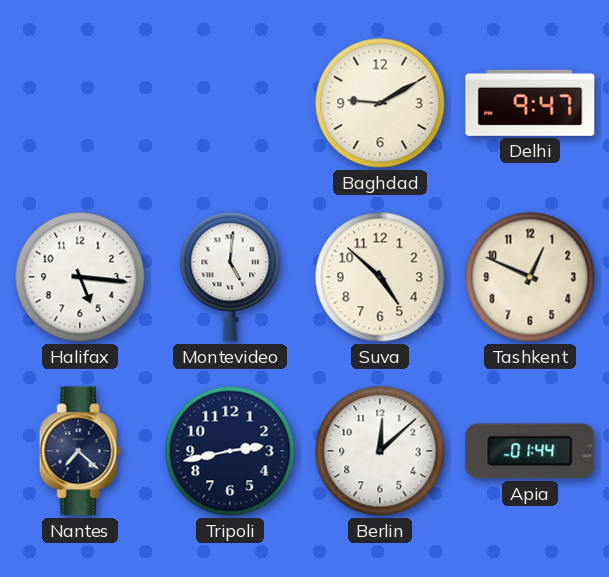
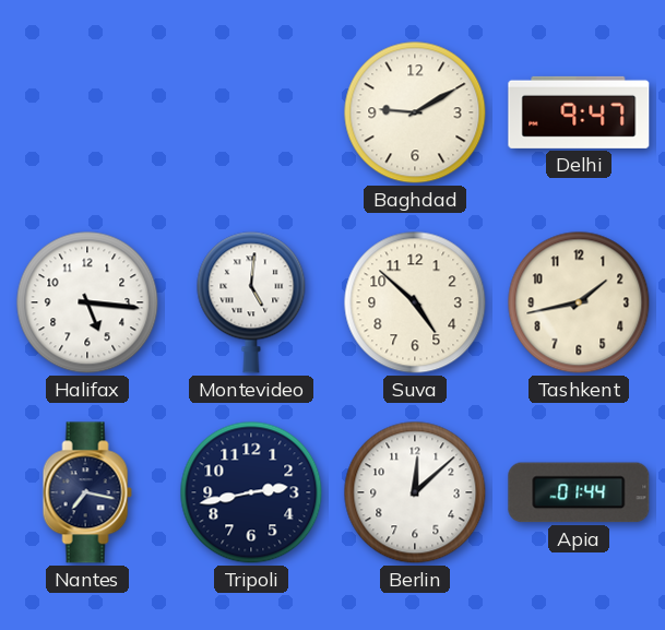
Tashkent: 12:49 -> 1:43
Nantes: 7:22 -> 7:17
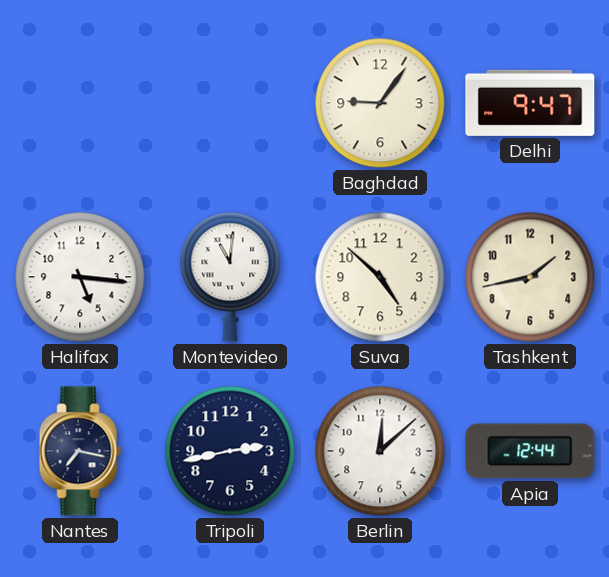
Baghdad: 9:10 -> 9:06
Montevideo: 5:01 -> 11:01
Apia: 01:44 -> 12:44
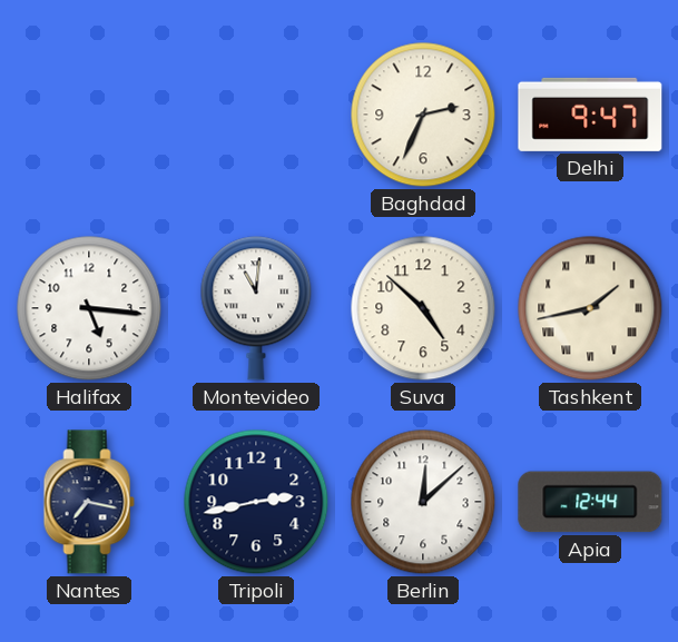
Baghdad: 9:06 -> 2:34
Tashkent numerals: Arabic -> Roman
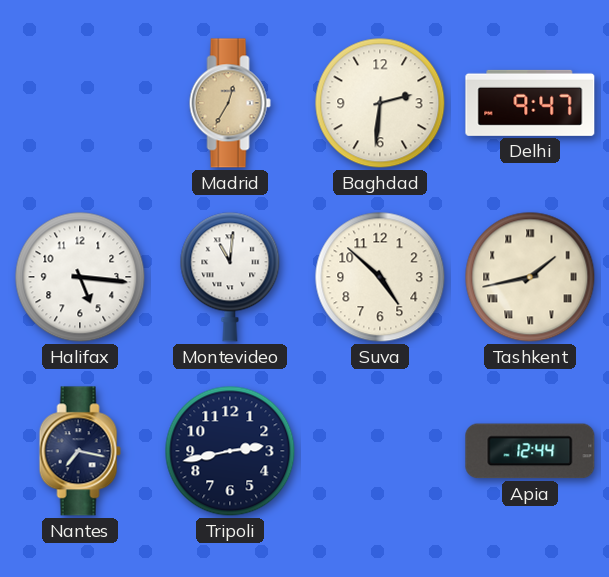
Madrid: none -> 12:35
Baghdad: 2:34 -> 2:31
Berlin: 12:08 -> none
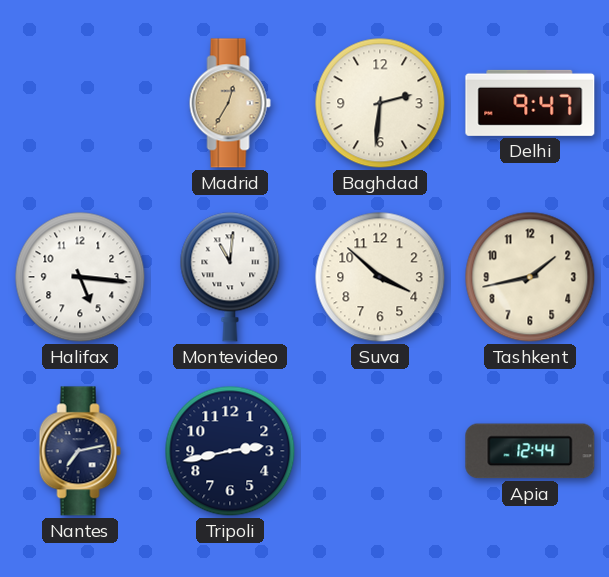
Suva: 4:52 -> 3:52
Tashkent numerals: Roman -> Arabic
Nantes: 7:17 -> 7:13
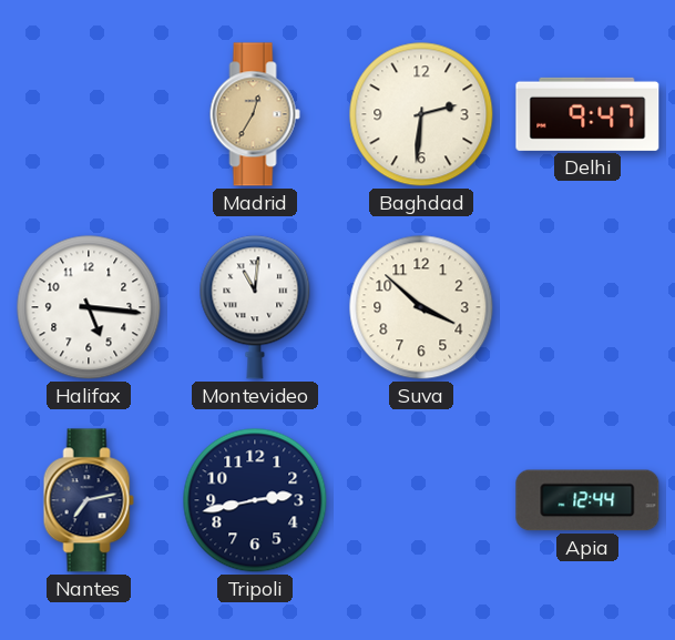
Tashkent: 1:43 -> none
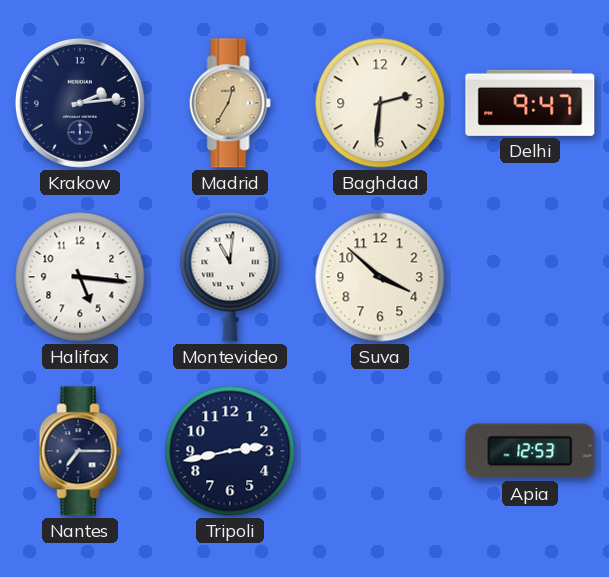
Krakow: none -> 2:14
Nantes: 7:13 -> 7:15
Apia: 12:44 -> 12:53
